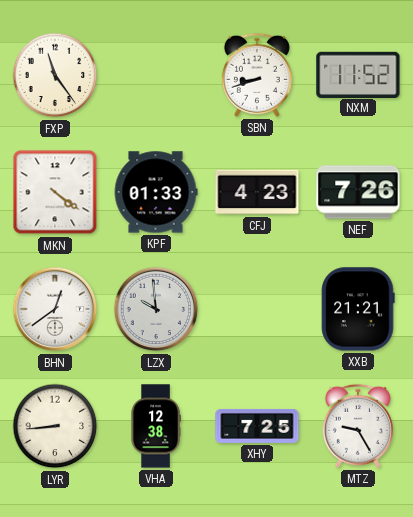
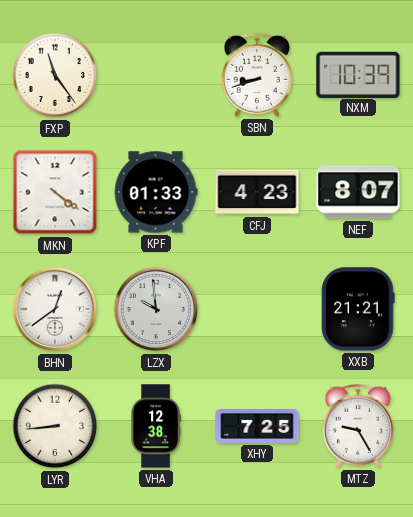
NXM: 11:52 -> 10:39
NEF: 7:26 -> 8:07
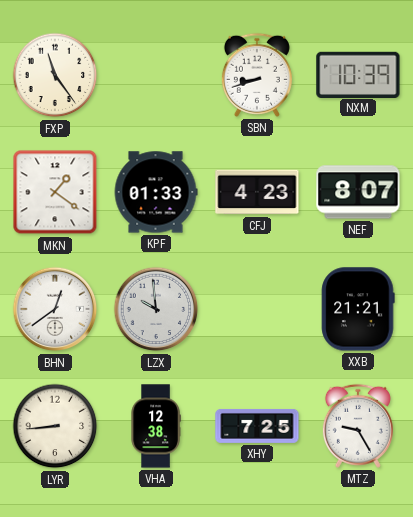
MKN: 4:21 -> 1:21
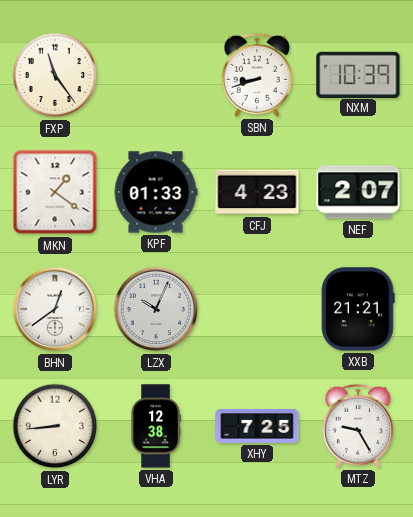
NEF: 8:07 -> 2:07
LZX: 9:59 -> 10:04
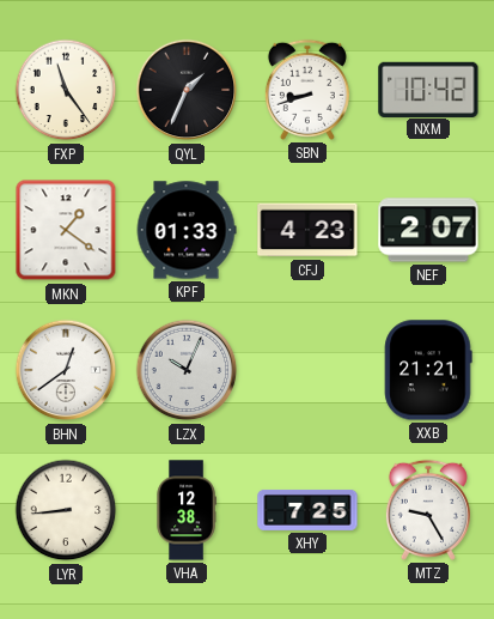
QYL: none -> 1:34
NXM: 10:39 -> 10:42
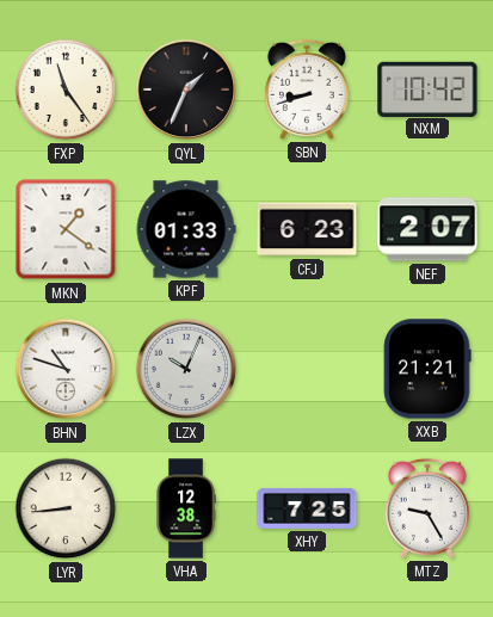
CFJ: 4:23 -> 6:23
BHN: 12:39 -> 10:48
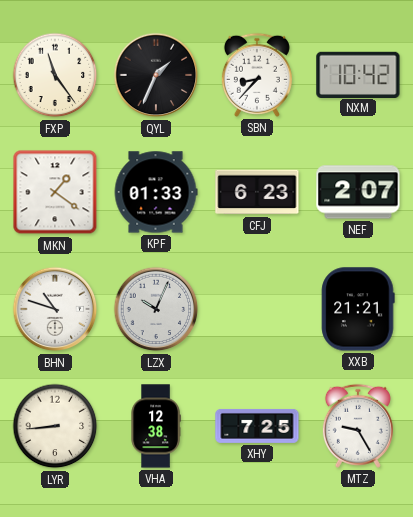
SBN: 8:42 -> 8:37
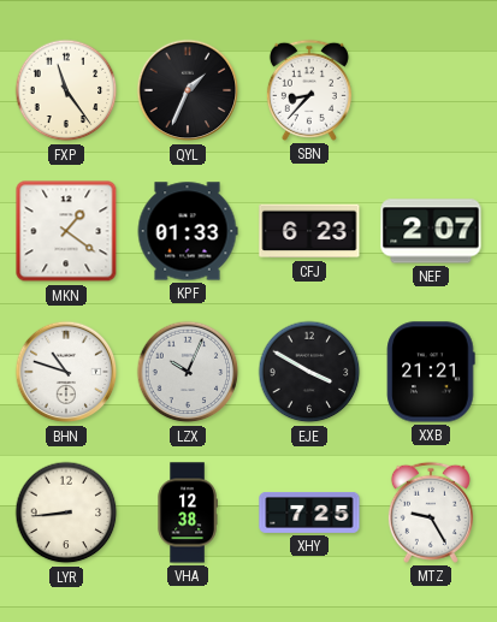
NXM: 10:42 -> none
EJE: none -> 3:50
